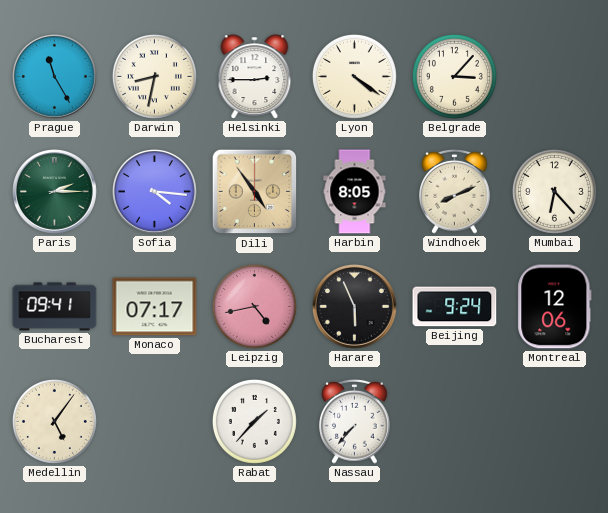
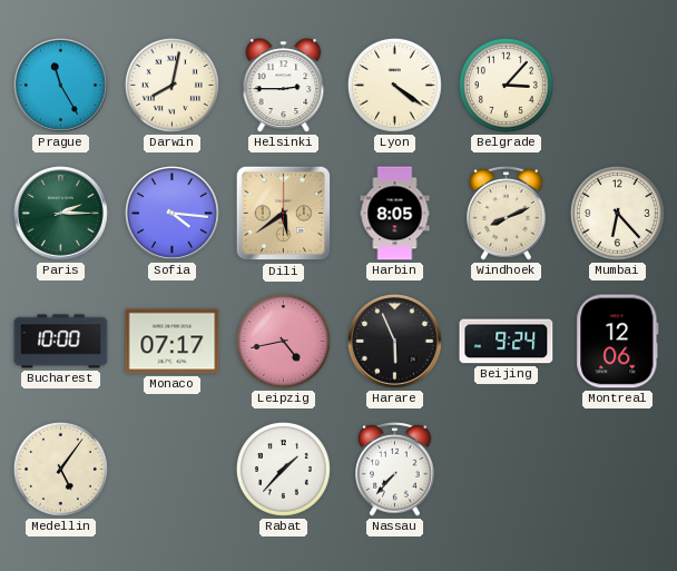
Darwin: 8:32 -> 8:02
Dili: 4:54 -> 5:39
Bucharest: 09:41 -> 10:00
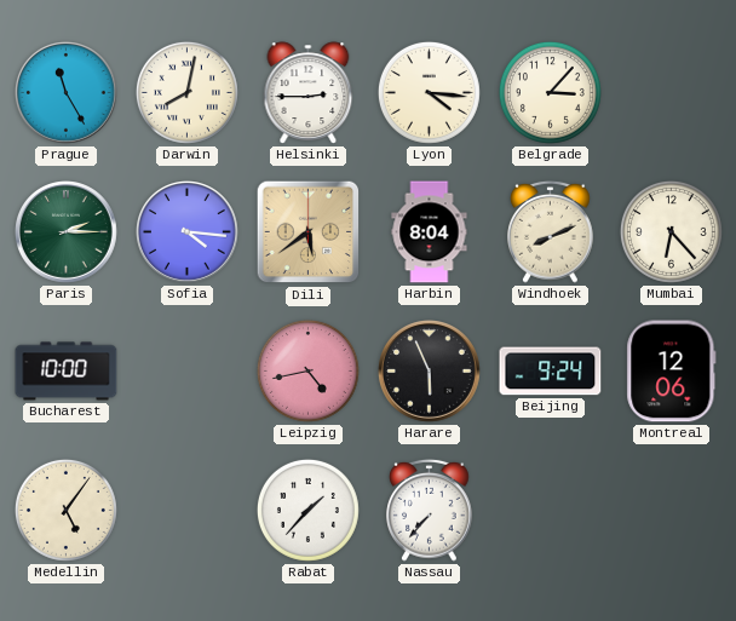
Lyon: 4:21 -> 4:16
Harbin: 8:05 -> 8:04
Monaco: 07:17 -> none
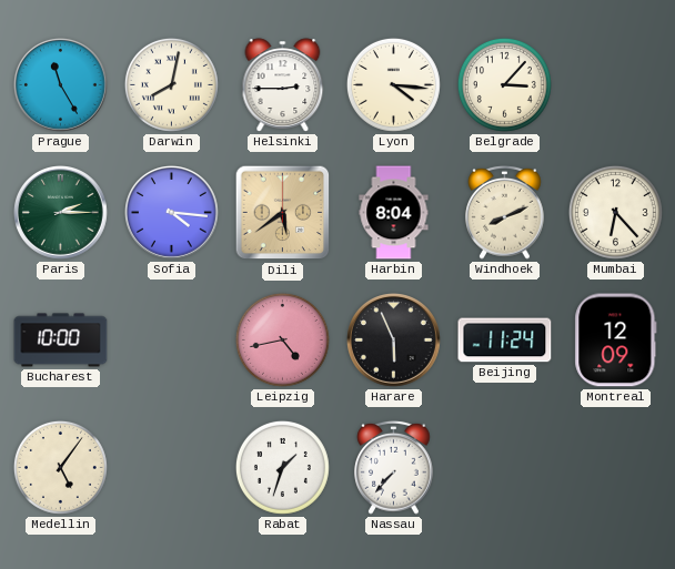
Beijing: 9:24 -> 11:24
Montreal: 12:06 -> 12:09
Rabat: 1:37 -> 1:33
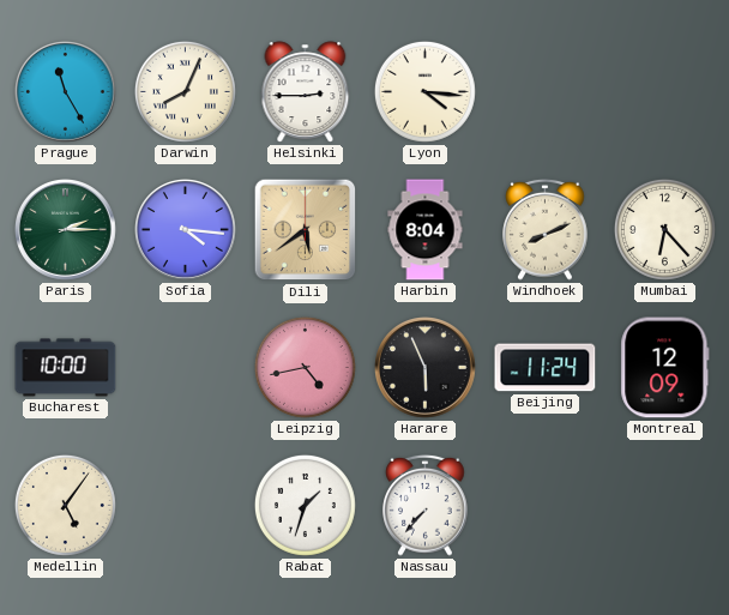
Darwin: 8:02 -> 8:04
Belgrade: 3:07 -> none
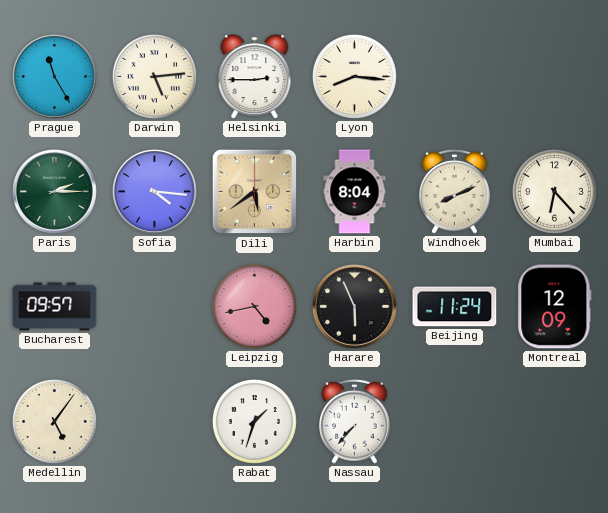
Darwin: 8:04 -> 5:14
Lyon: 4:16 -> 8:16
Bucharest: 10:00 -> 09:57
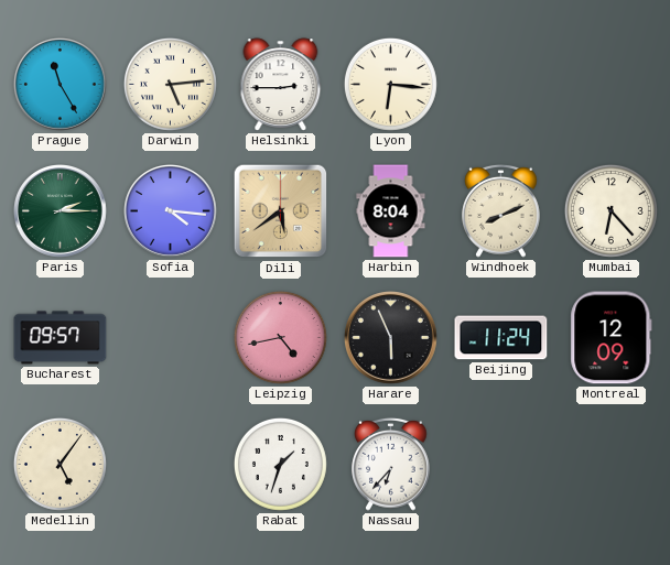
Lyon: 8:16 -> 6:16
Nassau: 7:37 -> 6:37
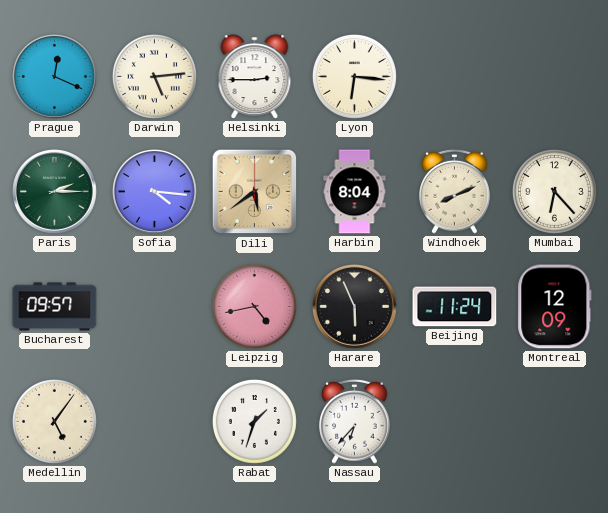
Prague: 11:25 -> 12:19
